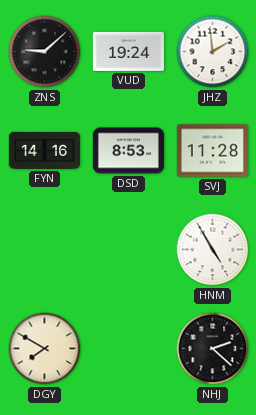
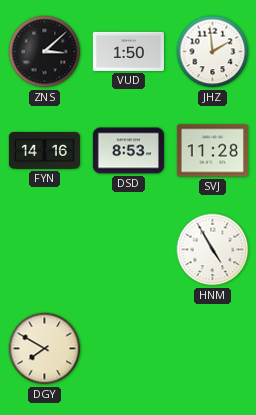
ZNS: 9:08 -> 3:08
VUD: 19:24 -> 1:50
NHJ: 2:22 -> none
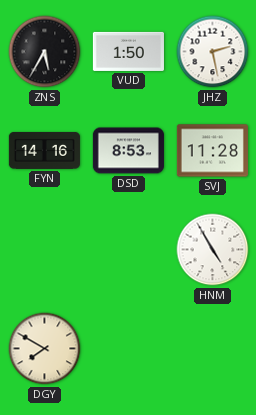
ZNS: 3:08 -> 5:35
JHZ: 1:59 -> 2:28
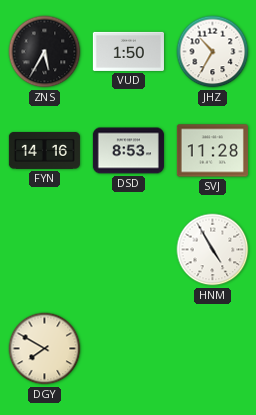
JHZ: 2:28 -> 10:35
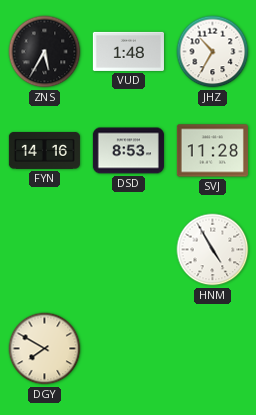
VUD: 1:50 -> 1:48
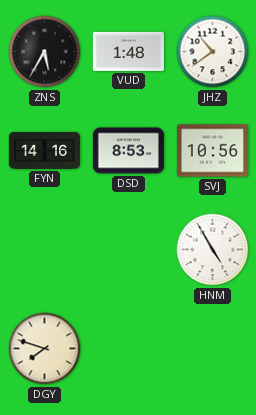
JHZ: 10:35 -> 10:39
SVJ: 11:28 -> 10:56
DGY: 7:50 -> 7:48
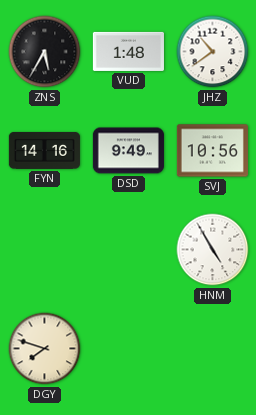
DSD: 8:53 -> 9:49
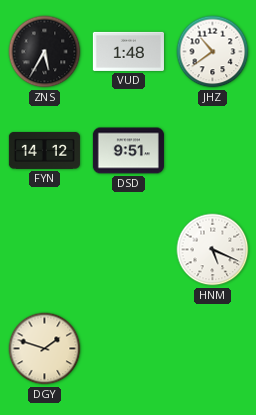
FYN: 14:16 -> 14:12
DSD: 9:49 -> 9:51
SVJ: 10:56 -> none
HNM: 4:55 -> 5:19
DGY: 7:48 -> 1:48
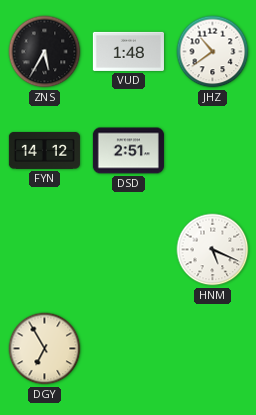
DSD: 9:51 -> 2:51
DGY: 1:48 -> 6:55
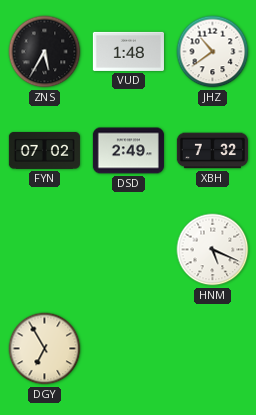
FYN: 14:12 -> 07:02
DSD: 2:51 -> 2:49
XBH: none -> 7:32
